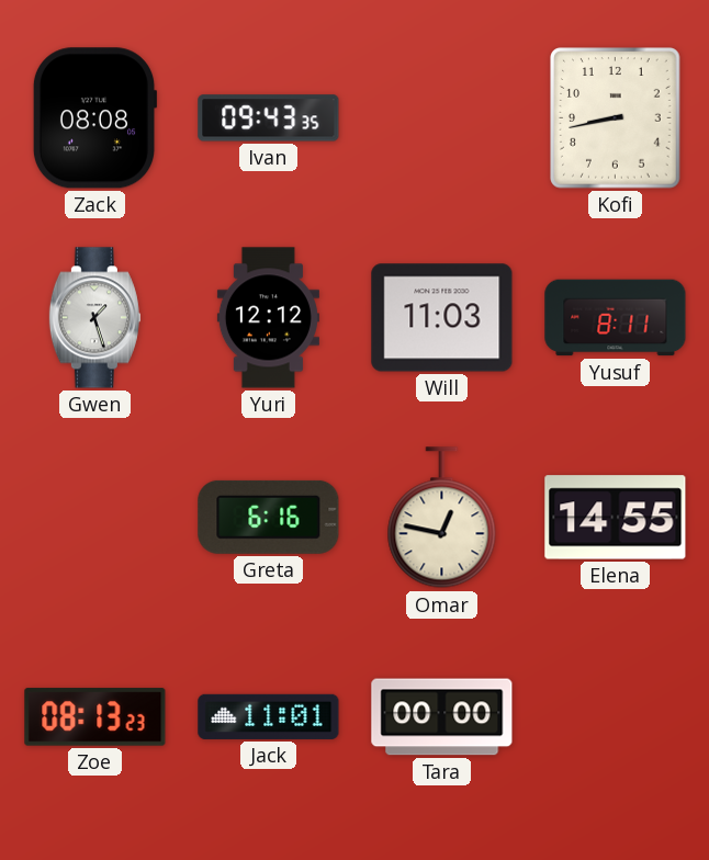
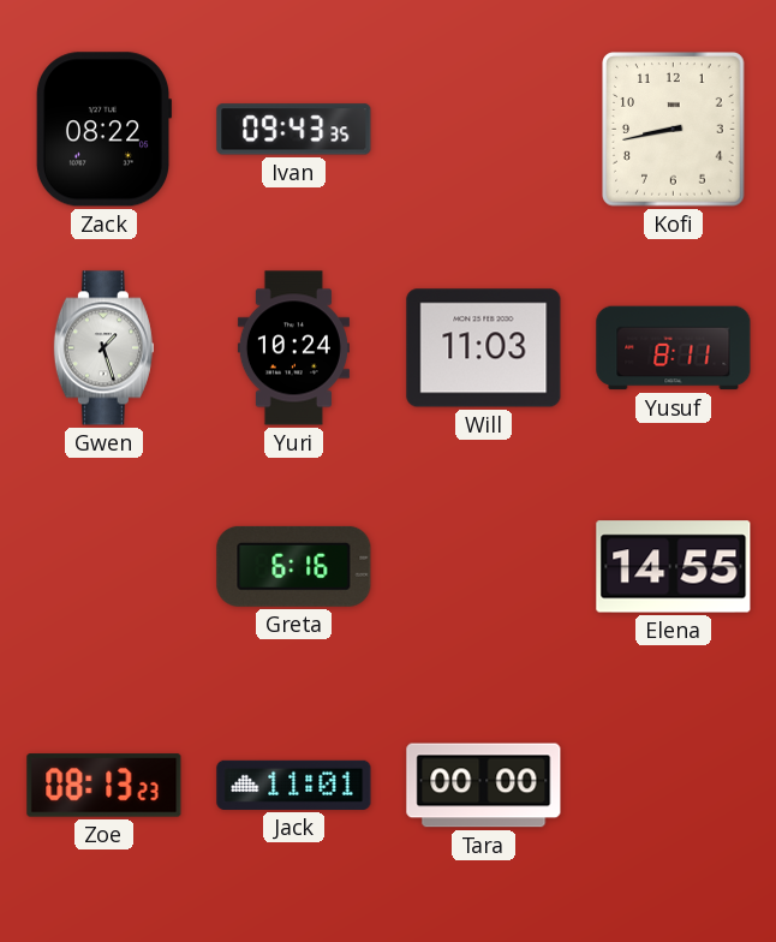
Zack: 08:08 -> 08:22
Yuri: 12:12 -> 10:24
Omar: 12:47 -> none
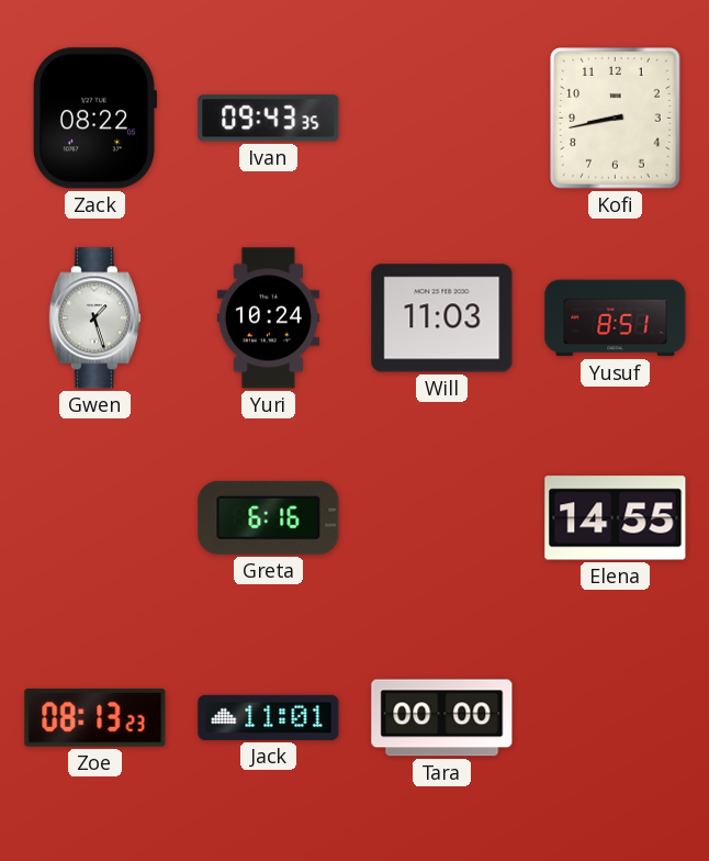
Yusuf: 8:11 -> 8:51
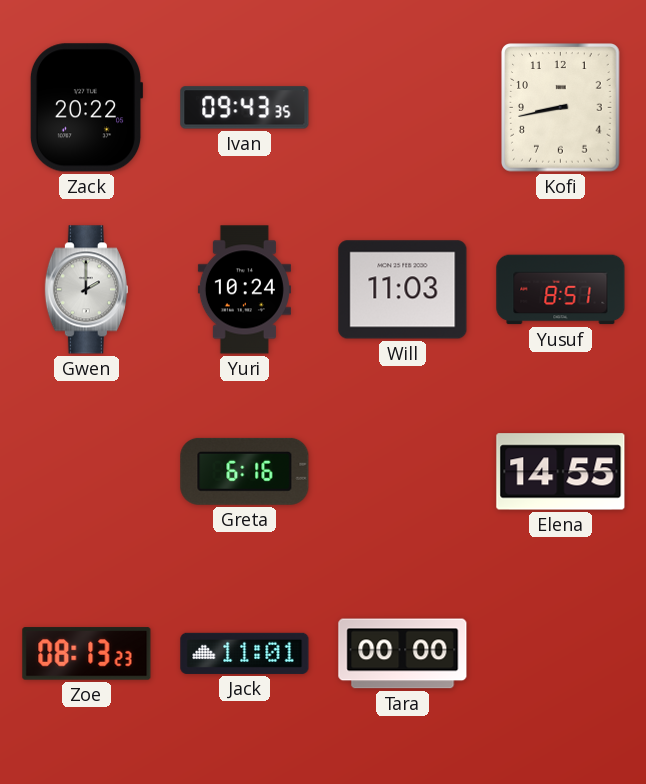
Zack: 08:22 -> 20:22
Gwen: 1:27 -> 2:00
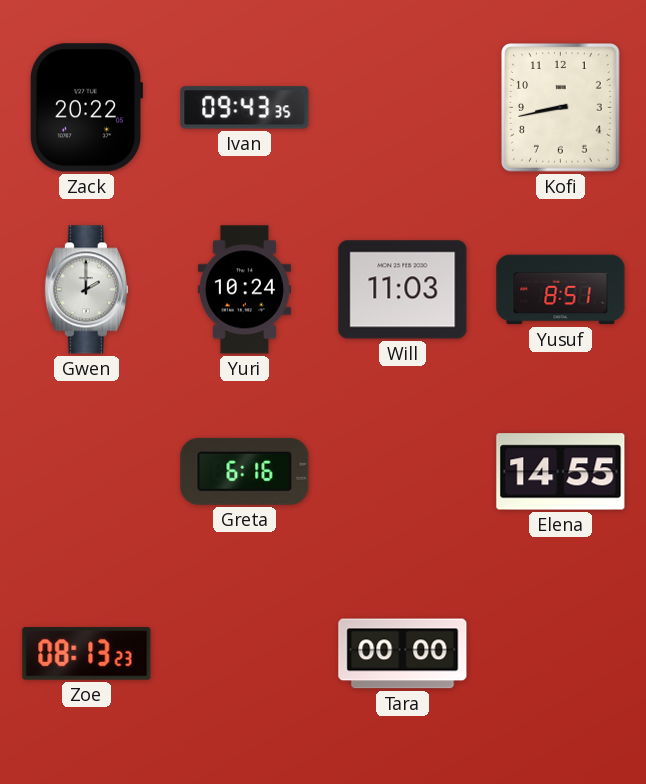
Jack: 11:01 -> none
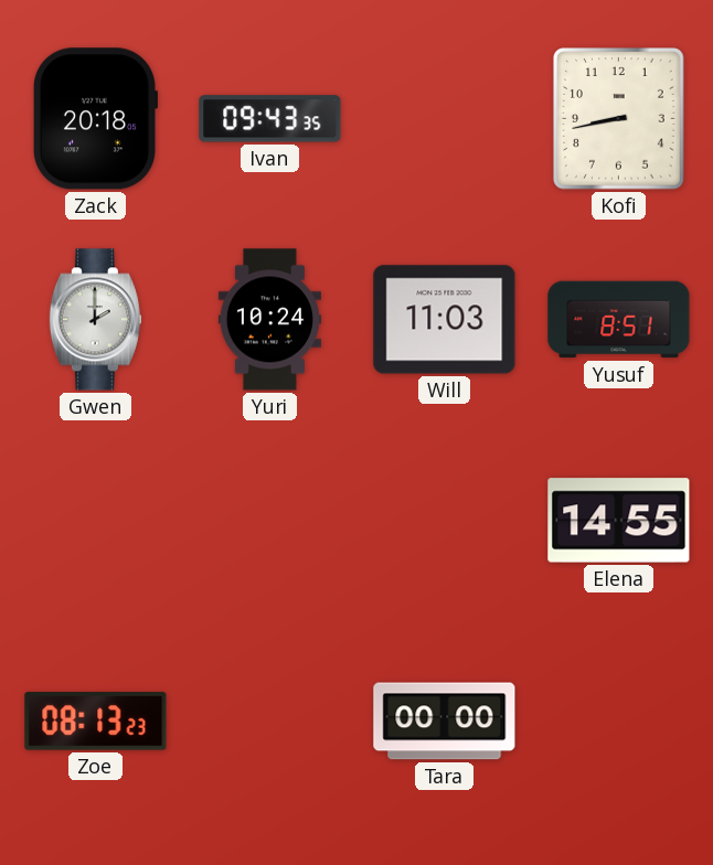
Zack: 20:22 -> 20:18
Greta: 6:16 -> none
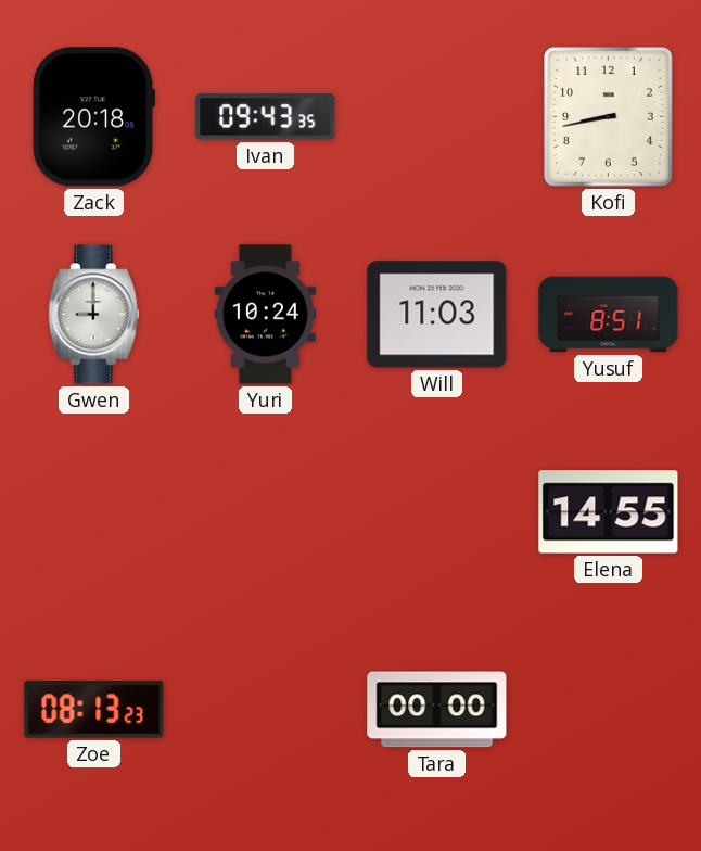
Gwen: 2:00 -> 9:00
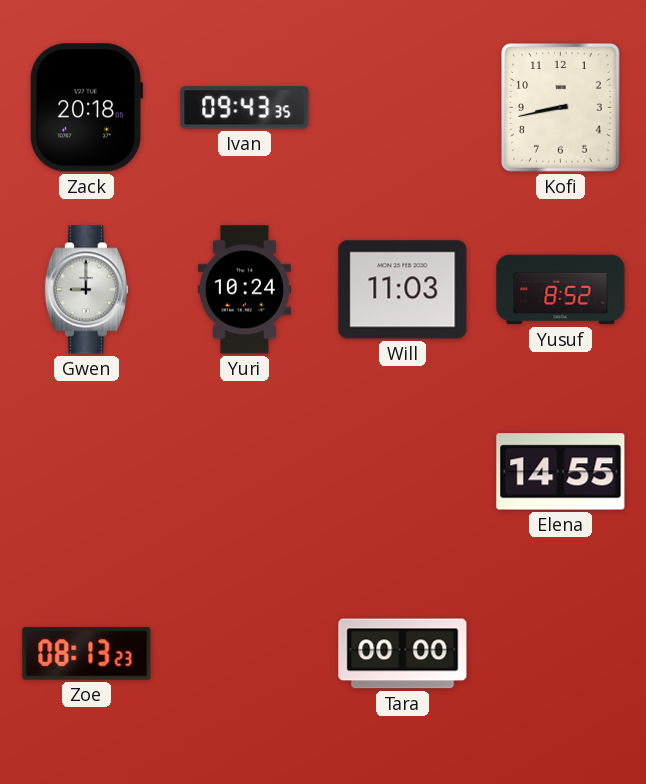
Yusuf: 8:51 -> 8:52
